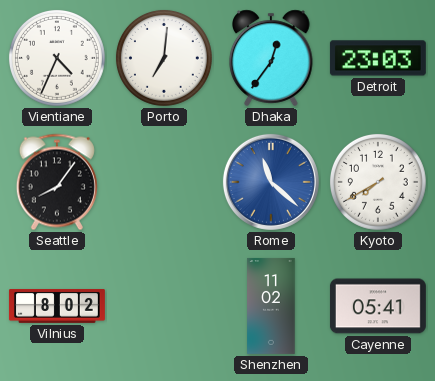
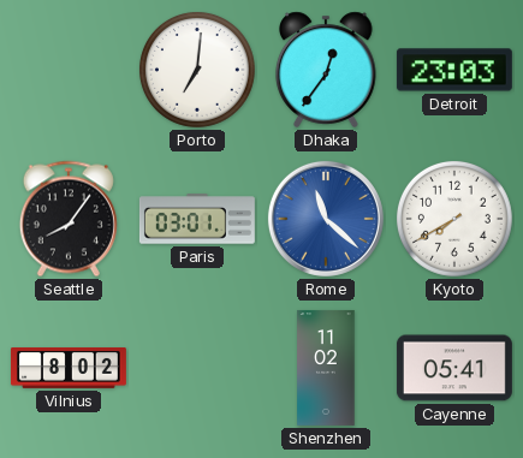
Vientiane: 4:34 -> none
Paris: none -> 03:01
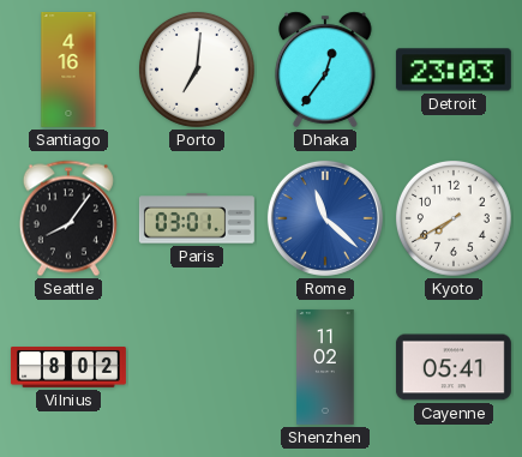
Santiago: none -> 4:16
